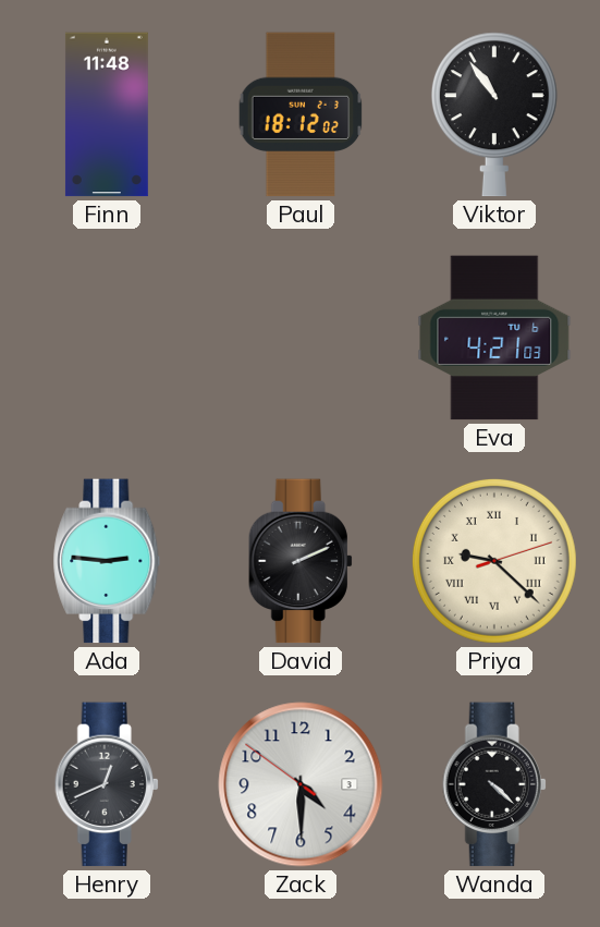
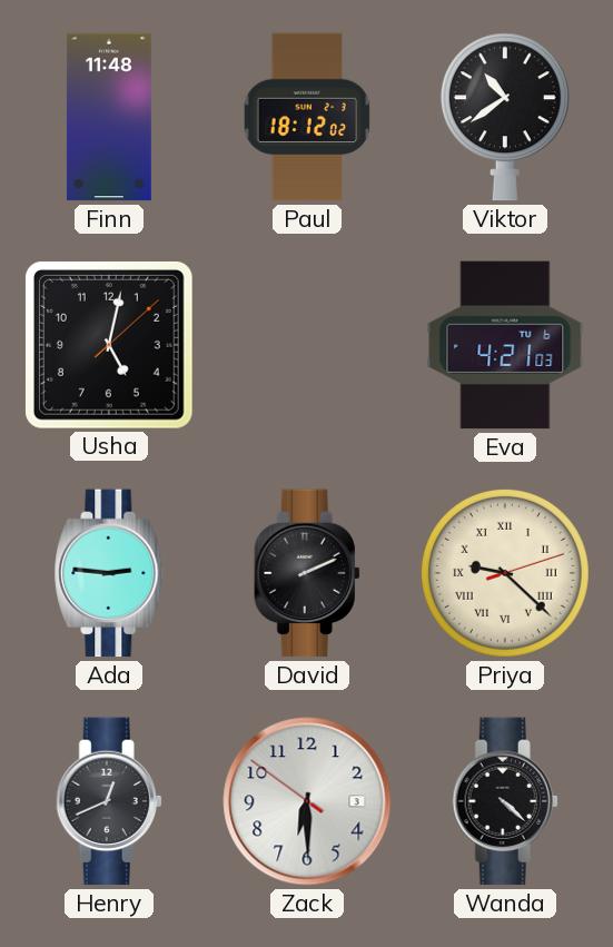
Viktor: 10:54 -> 10:39
Usha: none -> 5:02
Zack: 4:29 -> 6:29
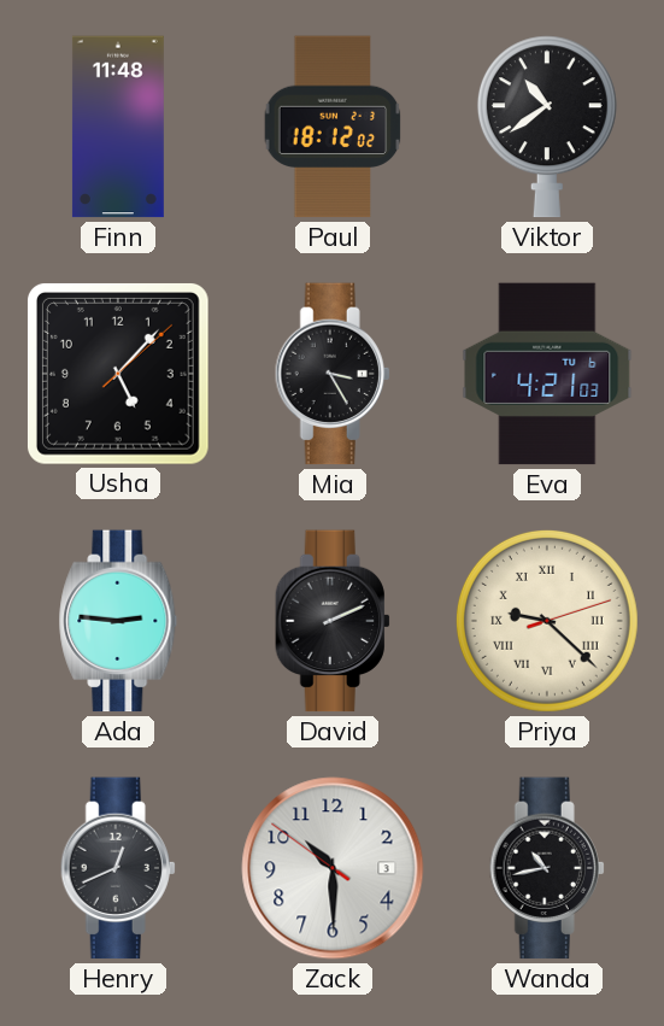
Usha: 5:02 -> 5:07
Mia: none -> 3:25
Zack: 6:29 -> 10:29
Wanda: 4:22 -> 10:43
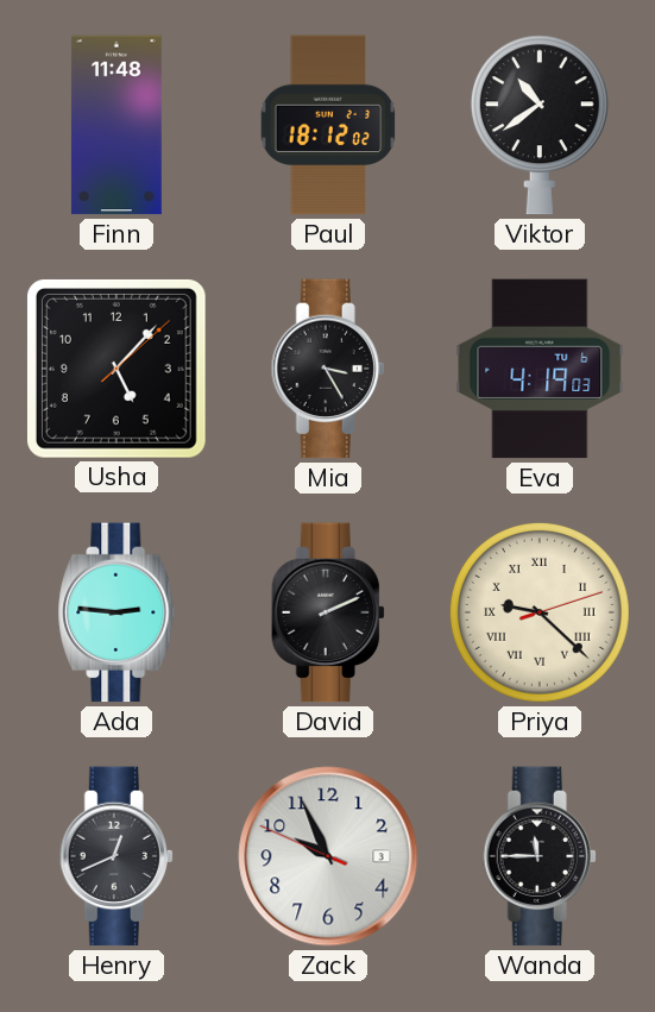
Eva: 4:21 -> 4:19
Zack: 10:29 -> 9:55
Wanda: 10:43 -> 11:45
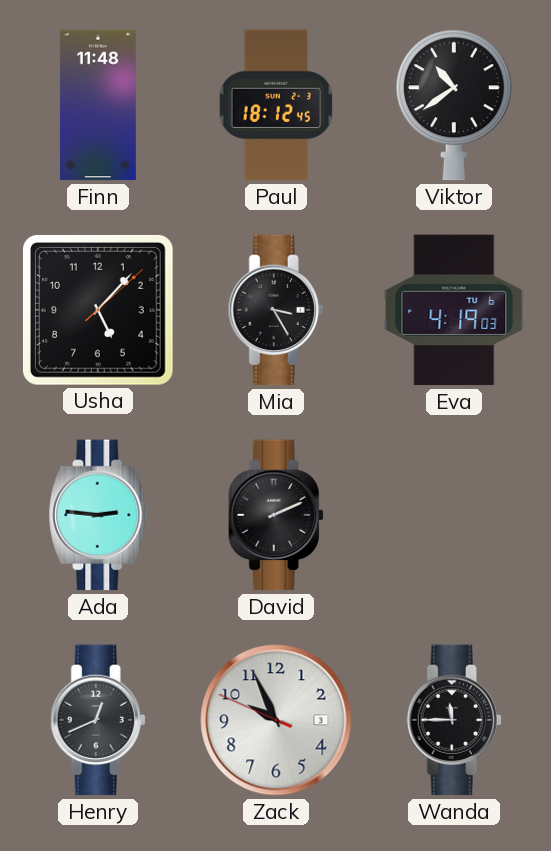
Paul: 18:12:02 -> 18:12:45
Priya: 9:22 -> none
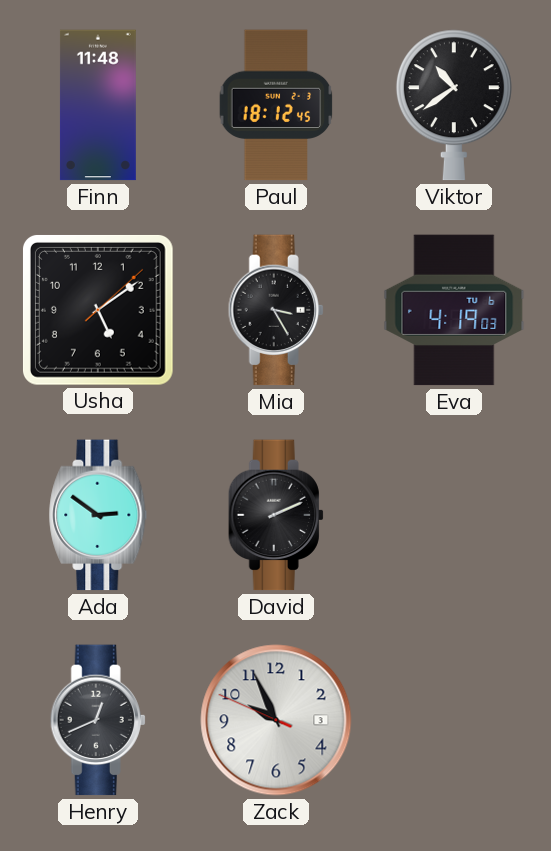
Usha: 5:07 -> 5:09
Ada: 2:46 -> 2:51
Wanda: 11:45 -> none
